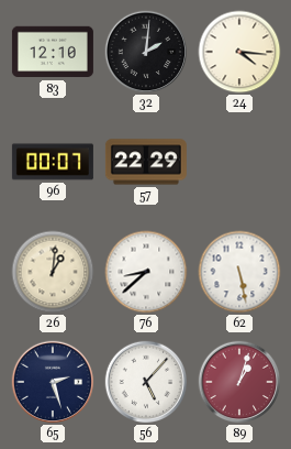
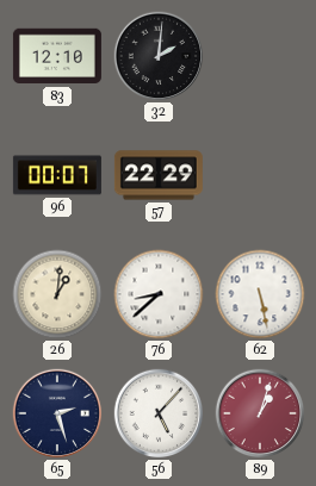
24: 4:16 -> none
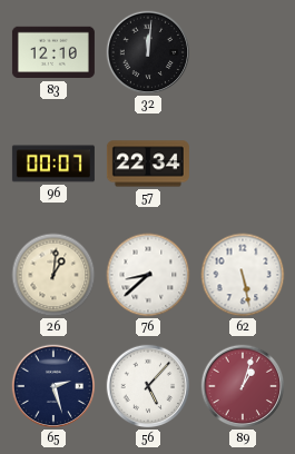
32: 2:01 -> 12:01
57: 22:29 -> 22:34
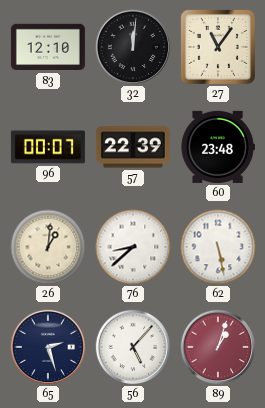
27: none -> 11:06
57: 22:34 -> 22:39
60: none -> 23:48
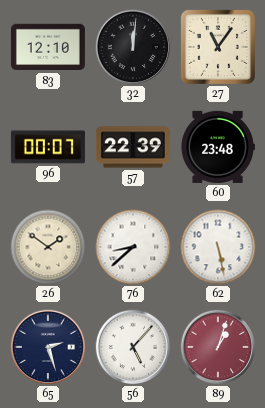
26: 1:01 -> 1:51
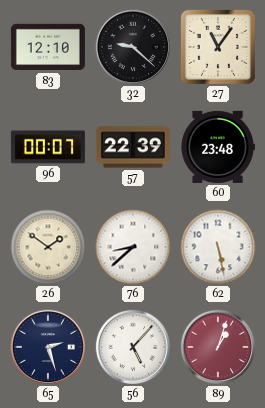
32: 12:01 -> 9:22
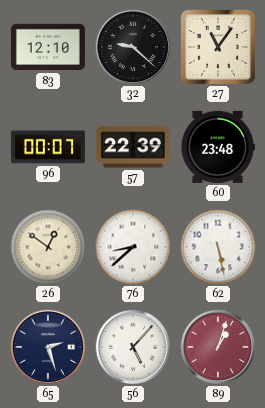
26: 1:51 -> 12:51
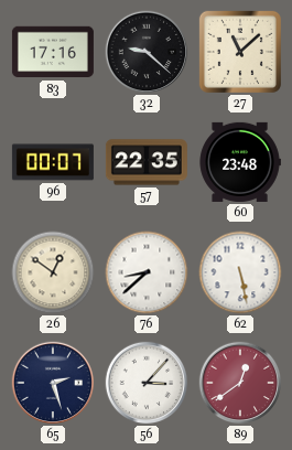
83: 12:10 -> 17:16
27: 11:06 -> 11:08
57: 22:39 -> 22:35
56: 5:07 -> 3:07
89: 1:03 -> 12:39
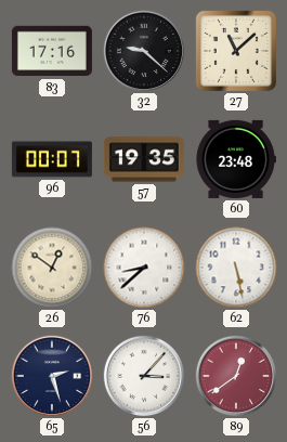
57: 22:35 -> 19:35
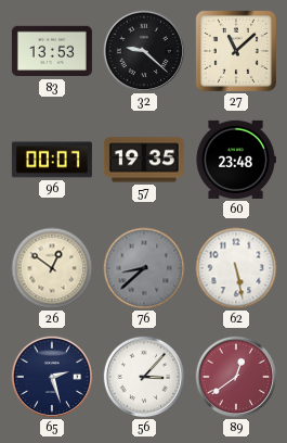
83: 17:16 -> 13:53
76 dial: white -> grey
